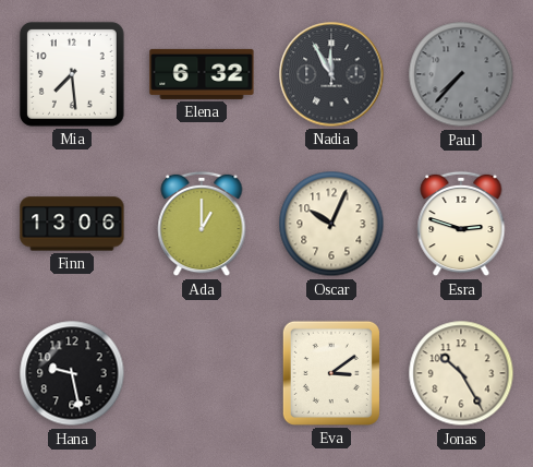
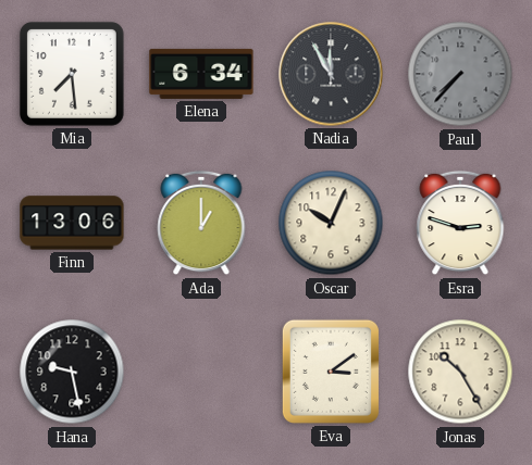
Elena: 6:32 -> 6:34
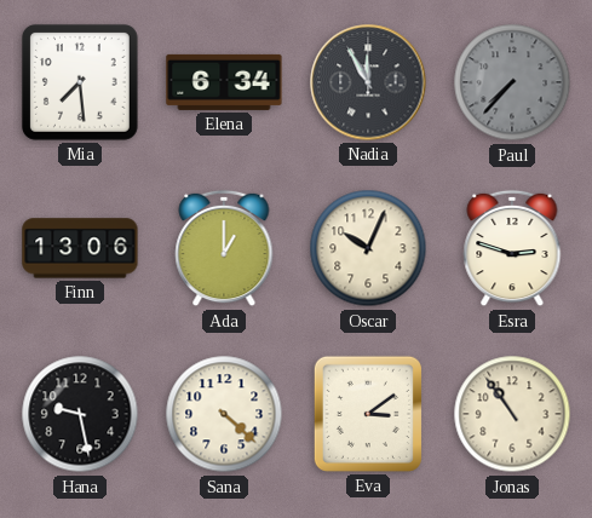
Sana: none -> 4:22
Jonas: 10:25 -> 10:54
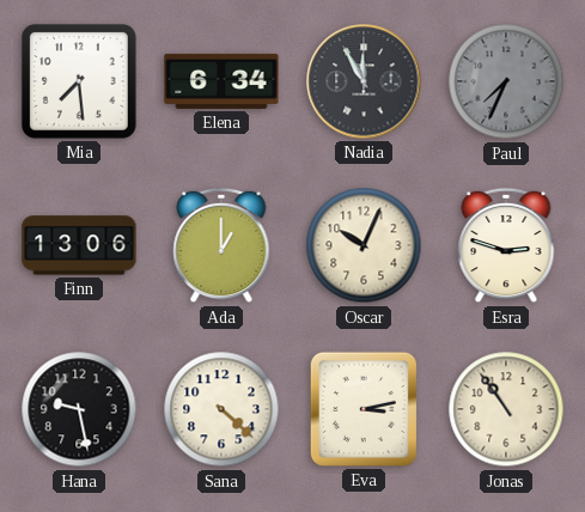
Paul: 7:37 -> 7:34
Eva: 3:09 -> 3:13
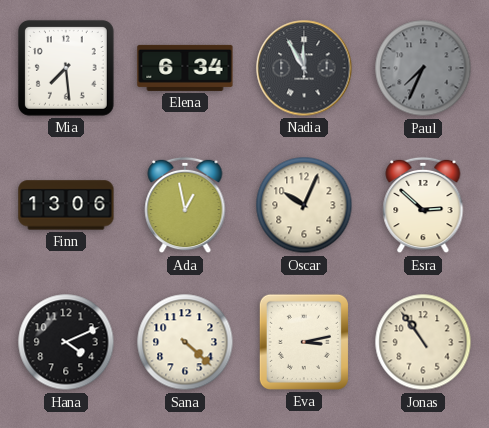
Ada: 1:00 -> 12:58
Esra: 2:48 -> 2:52
Hana: 9:28 -> 4:11
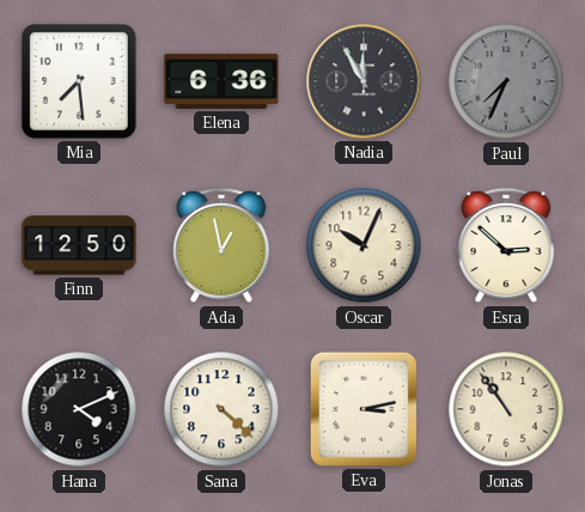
Elena: 6:34 -> 6:36
Finn: 13:06 -> 12:50
